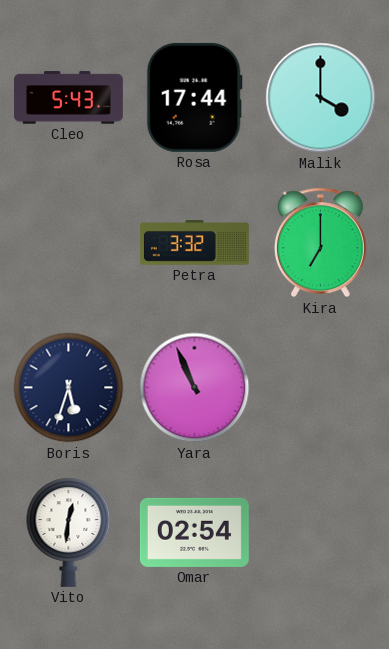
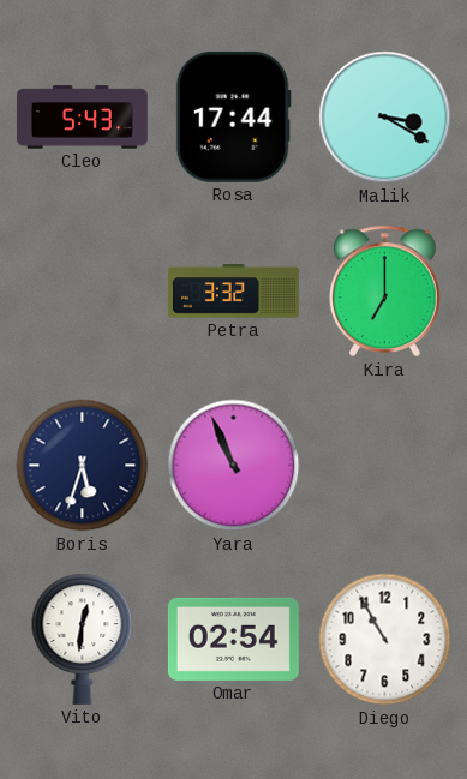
Malik: 4:00 -> 3:20
Diego: none -> 10:55
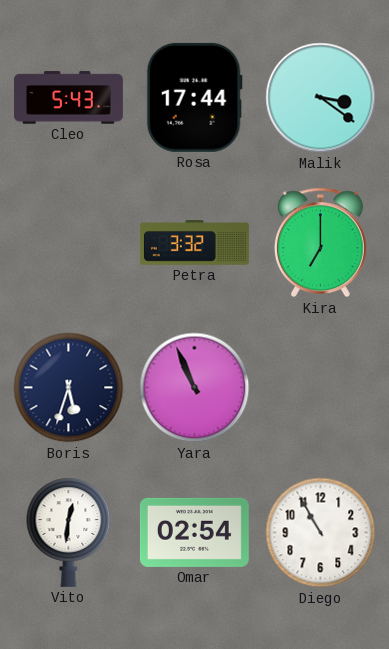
Malik: 3:20 -> 3:21
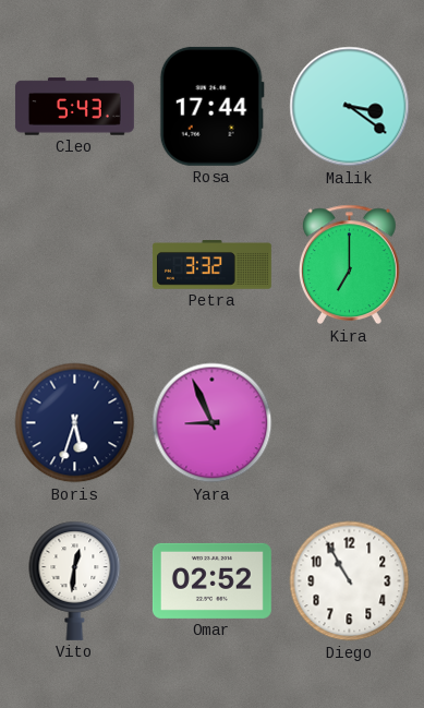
Yara: 10:56 -> 8:56
Omar: 02:54 -> 02:52
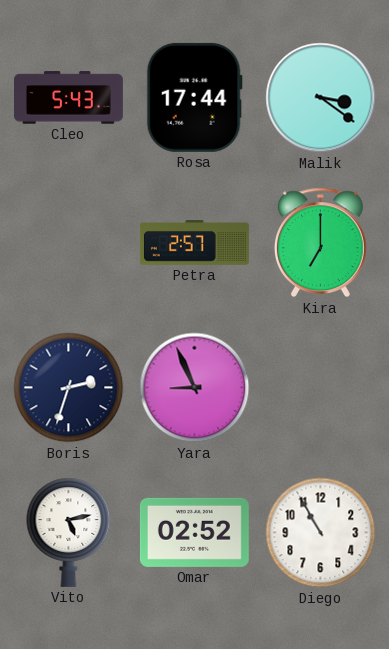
Petra: 3:32 -> 2:57
Boris: 5:33 -> 2:33
Vito: 12:31 -> 5:13
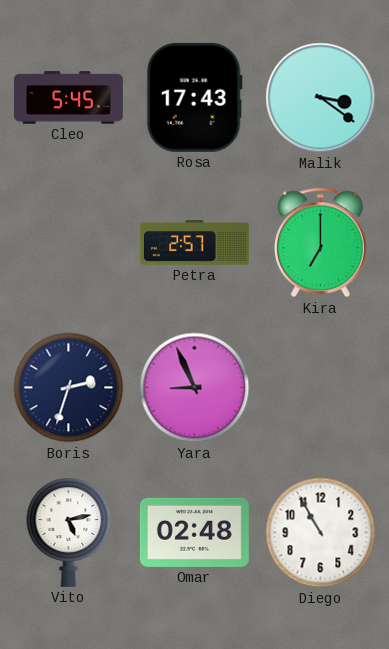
Cleo: 5:43 -> 5:45
Rosa: 17:44 -> 17:43
Omar: 02:52 -> 02:48
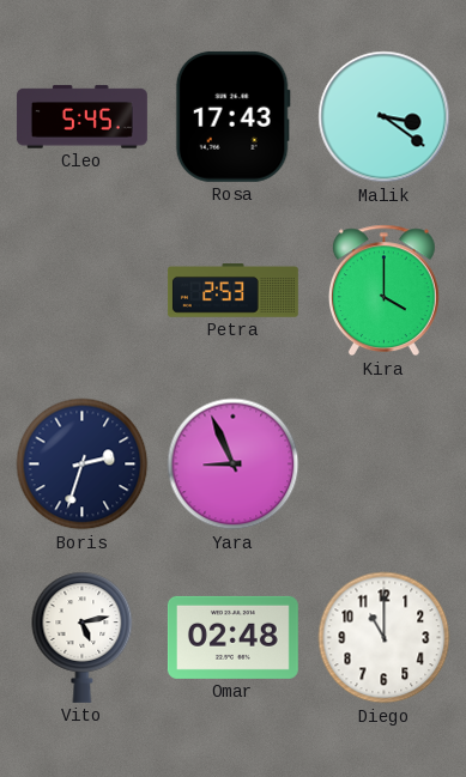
Petra: 2:57 -> 2:53
Kira: 7:00 -> 4:00
Diego: 10:55 -> 11:00
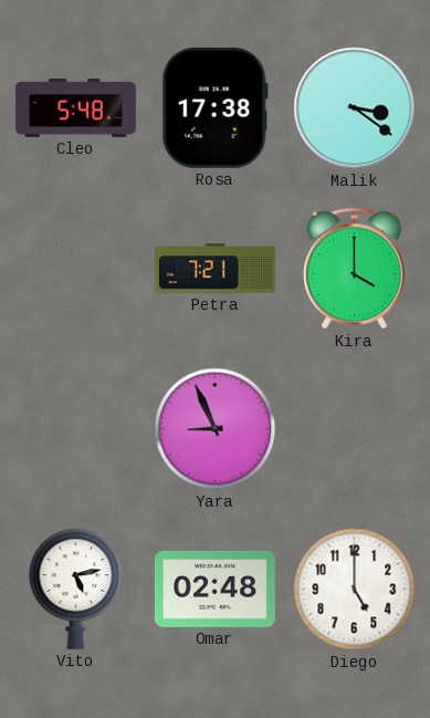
Cleo: 5:45 -> 5:48
Rosa: 17:43 -> 17:38
Petra: 2:53 -> 7:21
Boris: 2:33 -> none
Diego: 11:00 -> 5:00
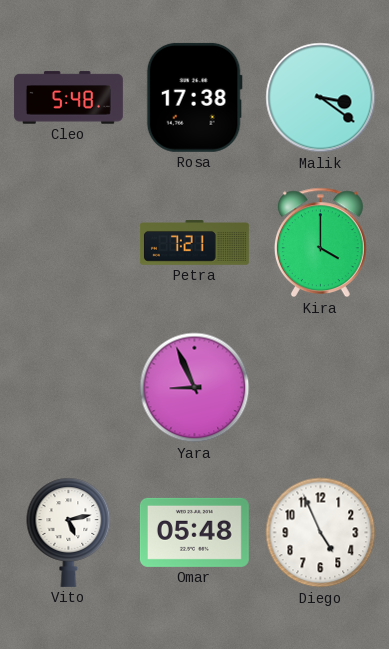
Omar: 02:48 -> 05:48
Diego: 5:00 -> 4:56
